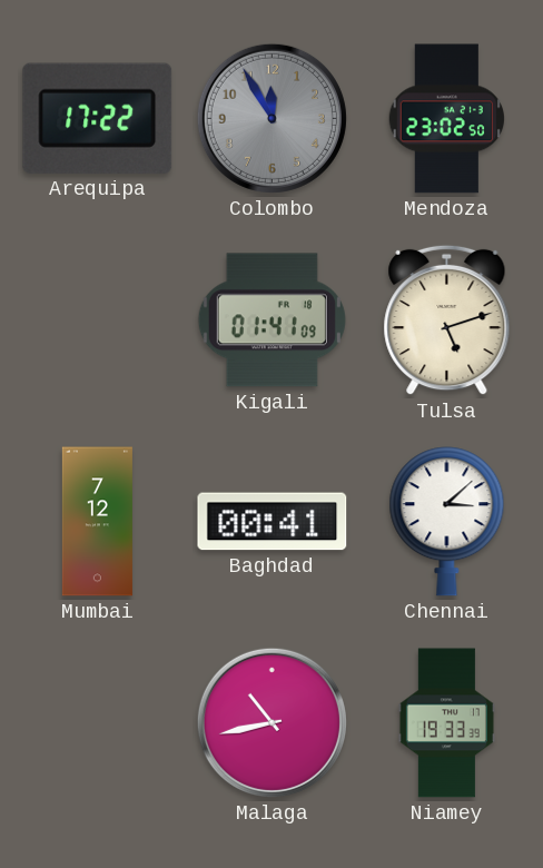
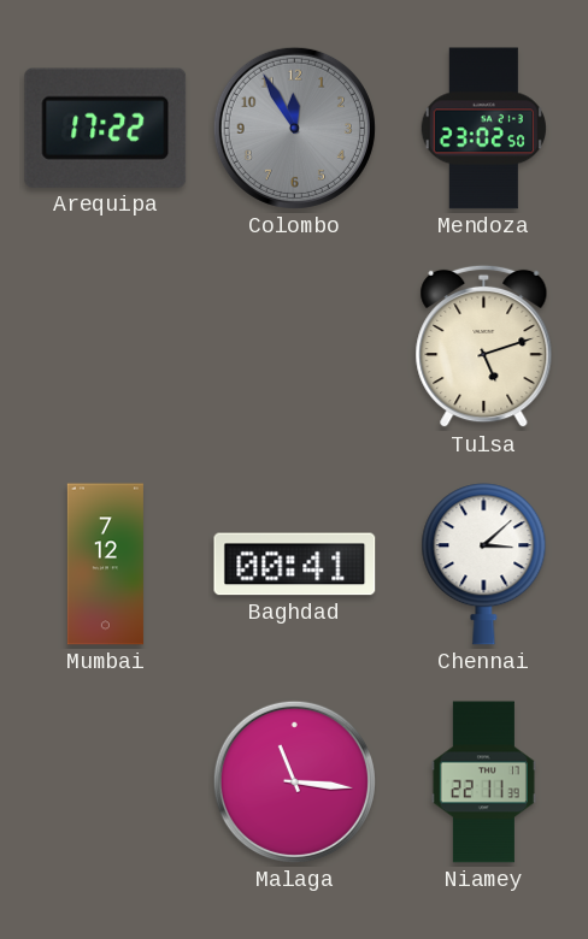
Kigali: 01:41 -> none
Malaga: 10:43 -> 11:16
Niamey: 19:33 -> 22:11
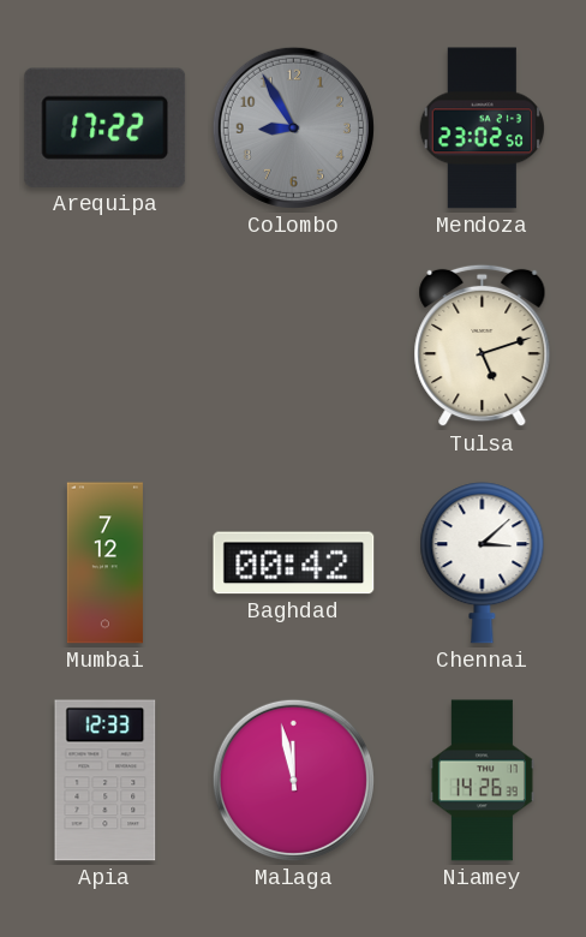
Colombo: 11:55 -> 8:55
Baghdad: 00:41 -> 00:42
Apia: none -> 12:33
Malaga: 11:16 -> 11:58
Niamey: 22:11 -> 14:26
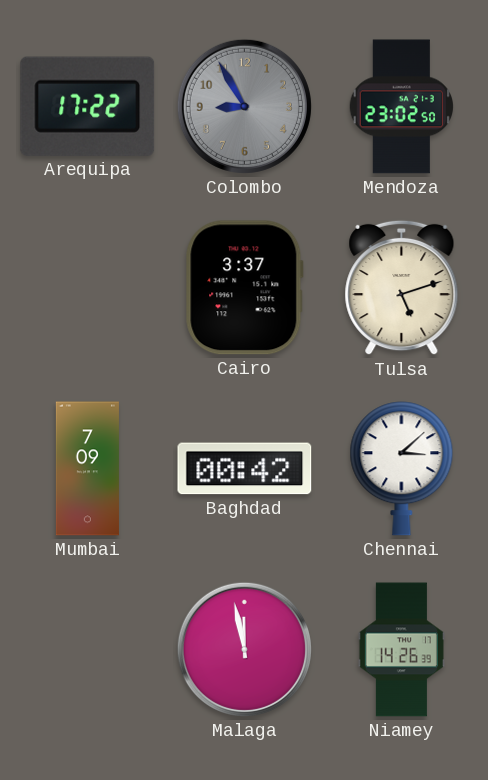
Cairo: none -> 3:37
Mumbai: 7:12 -> 7:09
Apia: 12:33 -> none
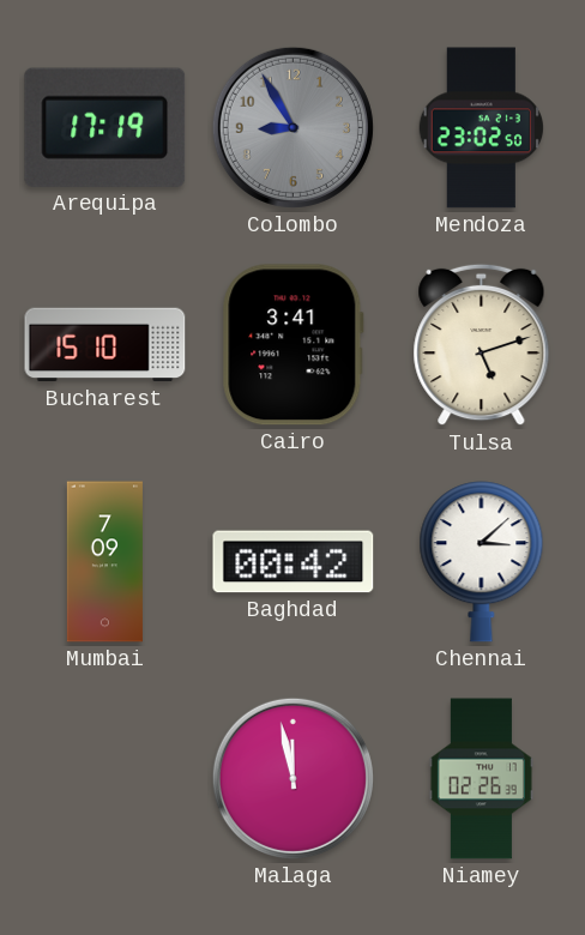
Arequipa: 17:22 -> 17:19
Bucharest: none -> 15:10
Cairo: 3:37 -> 3:41
Niamey: 14:26 -> 02:26
